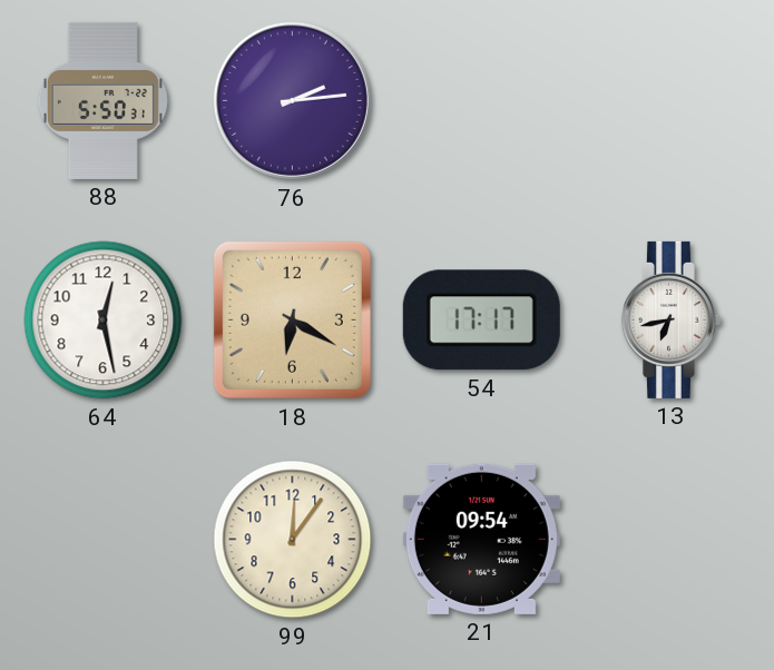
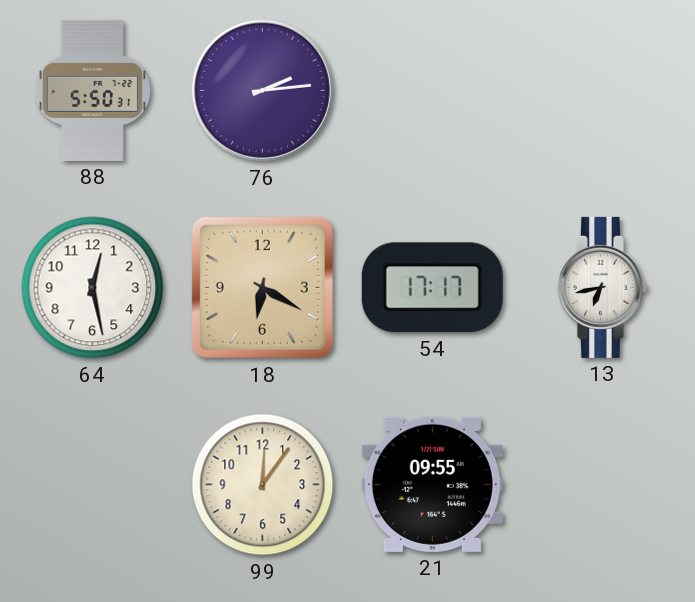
21: 09:54 -> 09:55
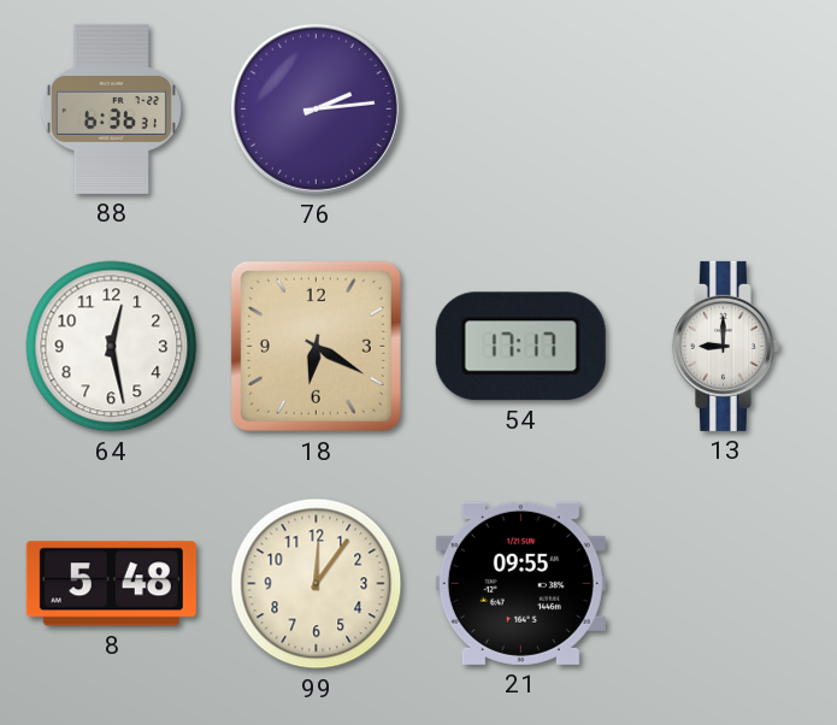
88: 5:50 -> 6:36
13: 6:43 -> 9:00
8: none -> 5:48
